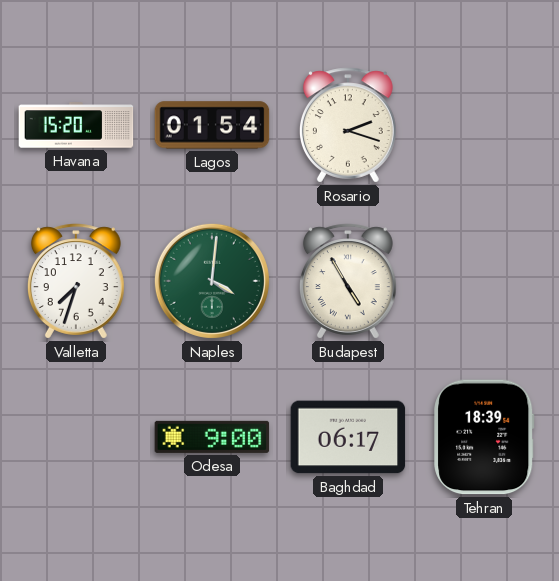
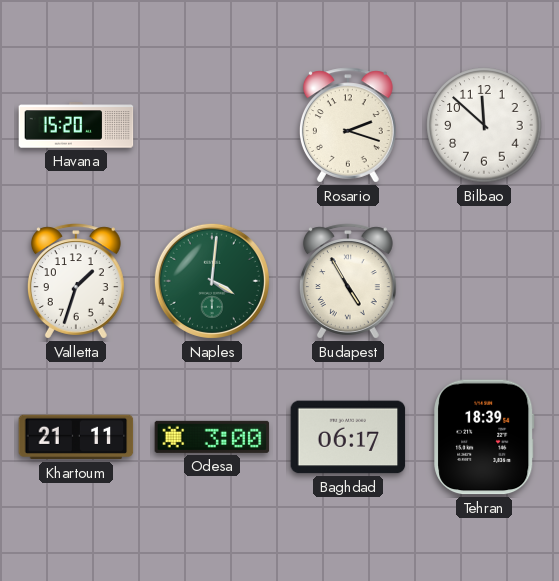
Lagos: 01:54 -> none
Bilbao: none -> 11:52
Valletta: 7:33 -> 1:33
Khartoum: none -> 21:11
Odesa: 9:00 -> 3:00
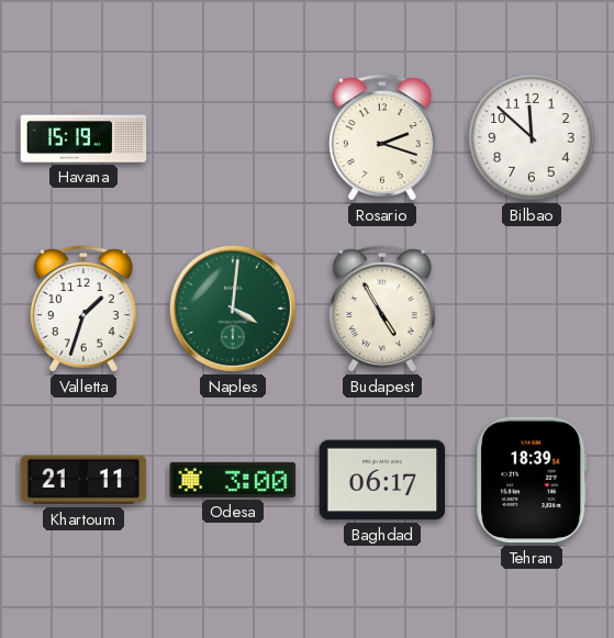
Havana: 15:20 -> 15:19
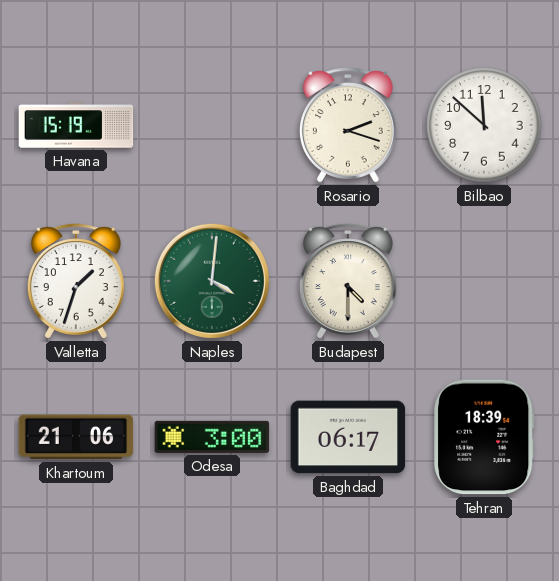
Budapest: 4:55 -> 4:30
Khartoum: 21:11 -> 21:06
